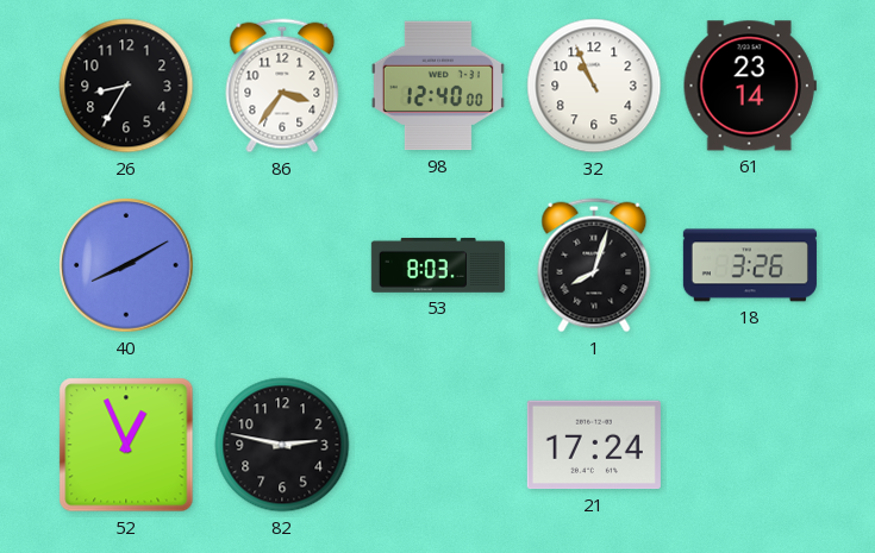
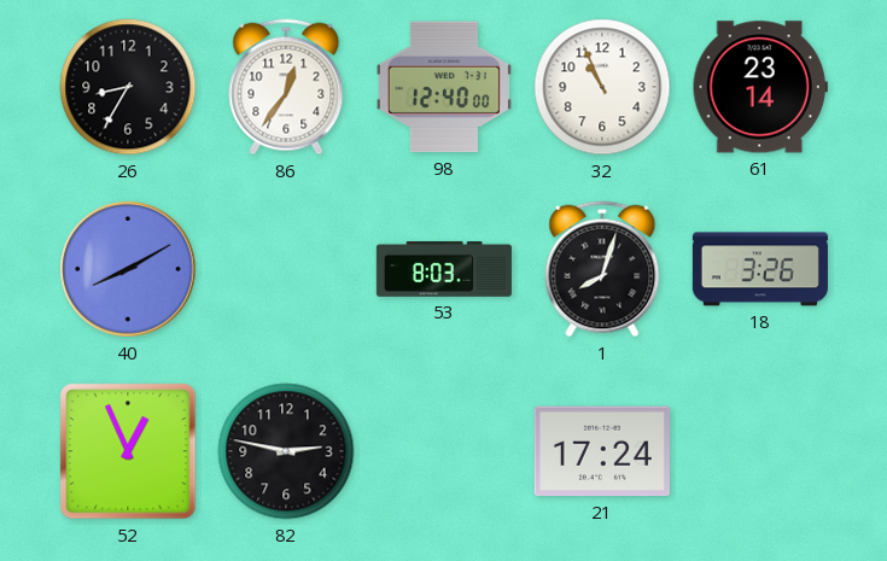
86: 3:36 -> 12:36
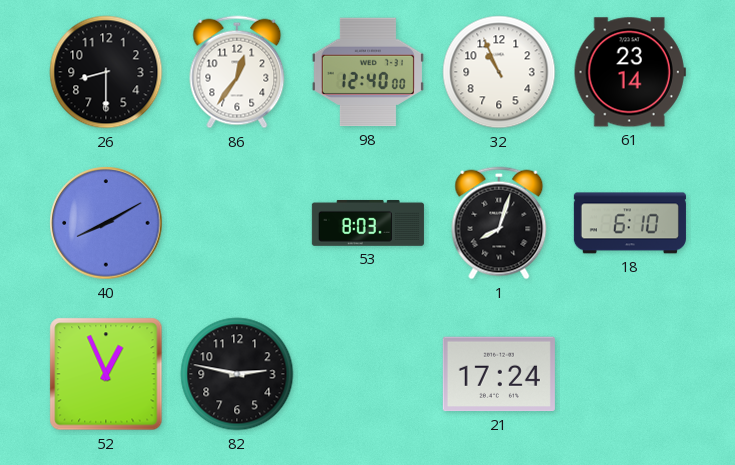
26: 8:35 -> 8:30
18: 3:26 -> 6:10
